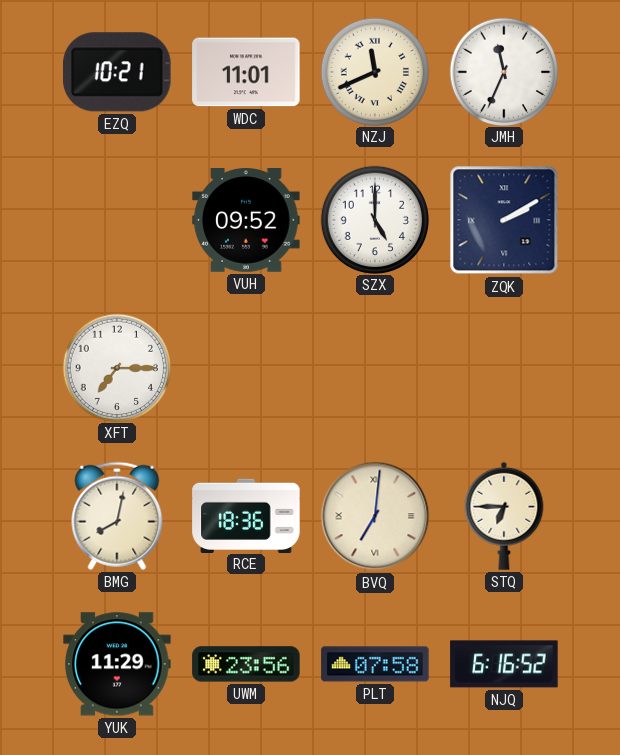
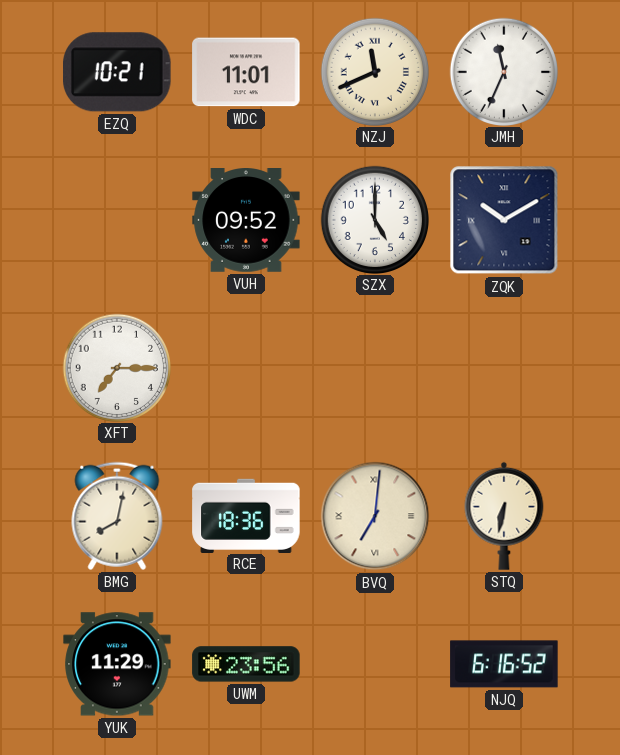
ZQK: 2:10 -> 10:10
STQ: 6:45 -> 6:32
PLT: 07:58 -> none
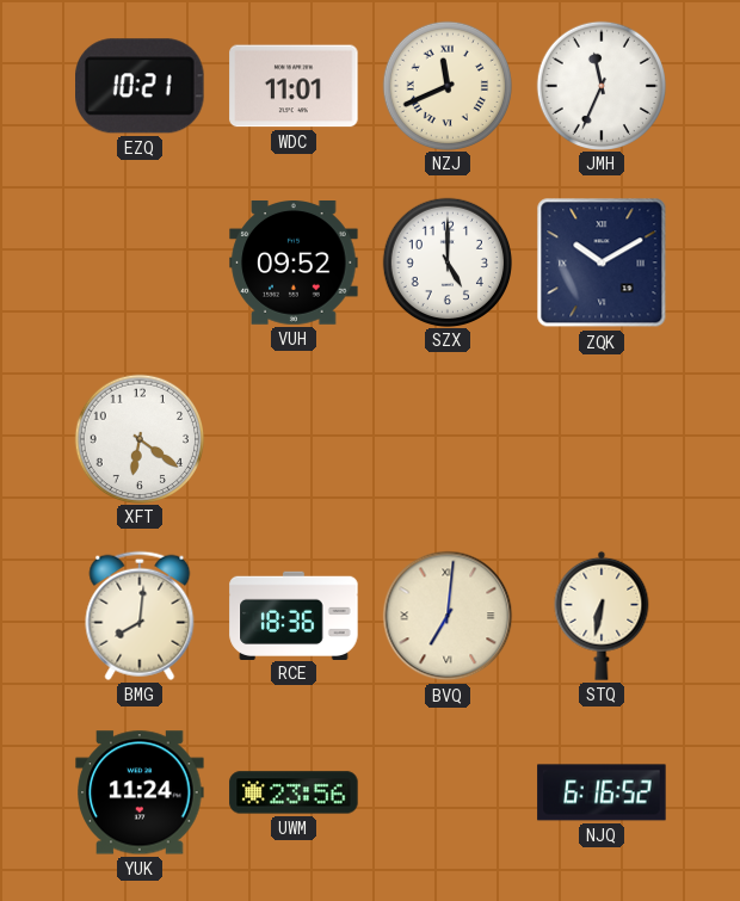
XFT: 7:15 -> 6:21
BMG: 8:02 -> 8:01
YUK: 11:29 -> 11:24
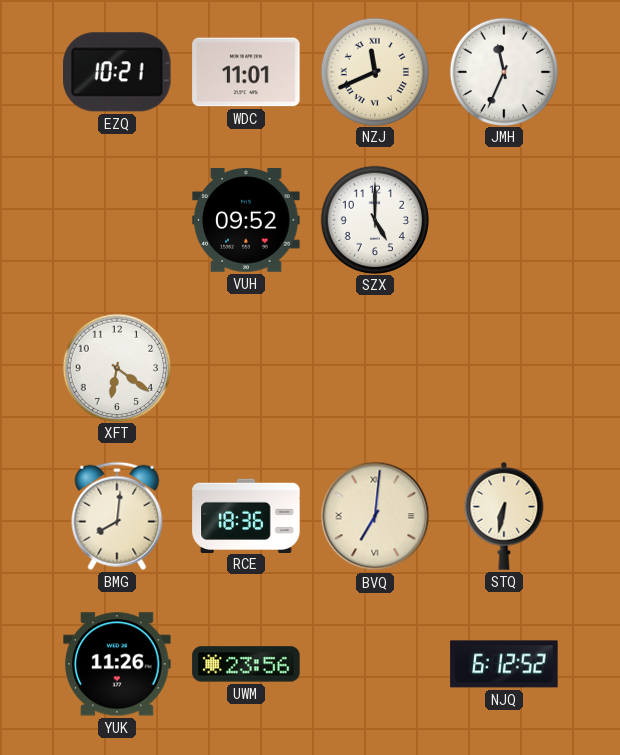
ZQK: 10:10 -> none
YUK: 11:24 -> 11:26
NJQ: 6:16 -> 6:12
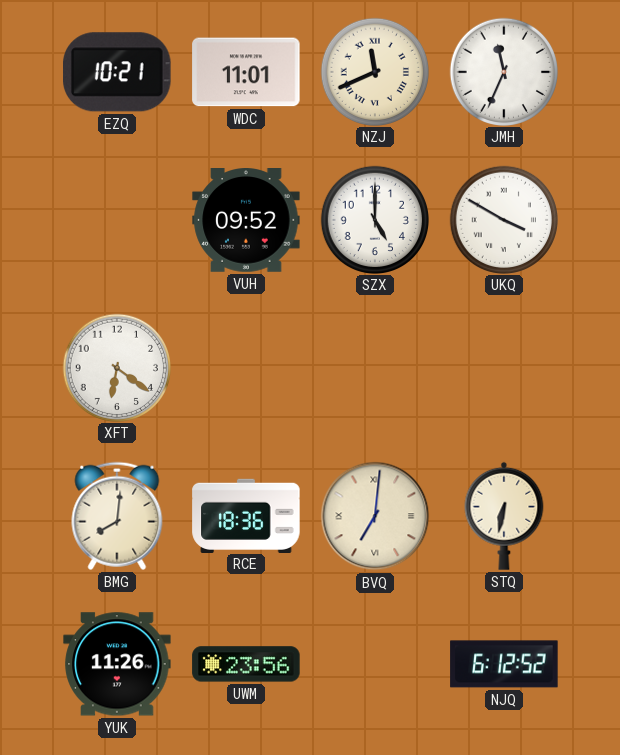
UKQ: none -> 3:50
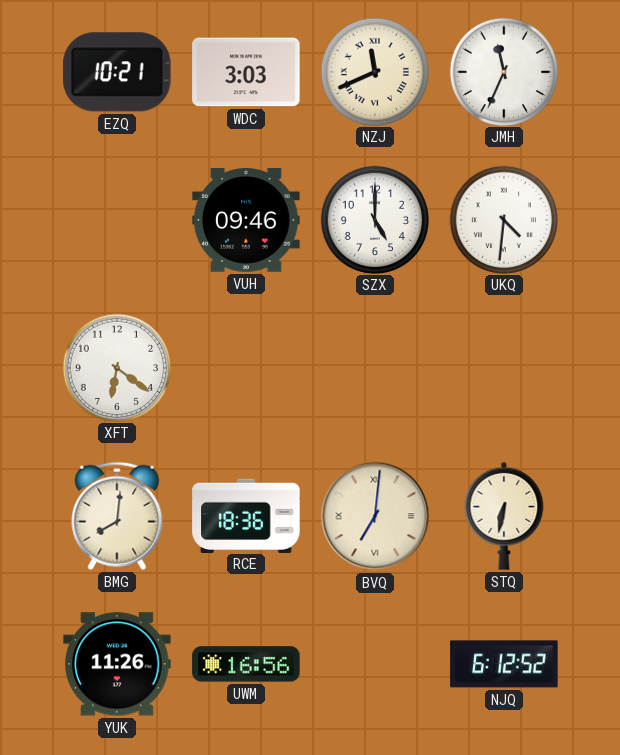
WDC: 11:01 -> 3:03
VUH: 09:52 -> 09:46
UKQ: 3:50 -> 4:31
UWM: 23:56 -> 16:56
